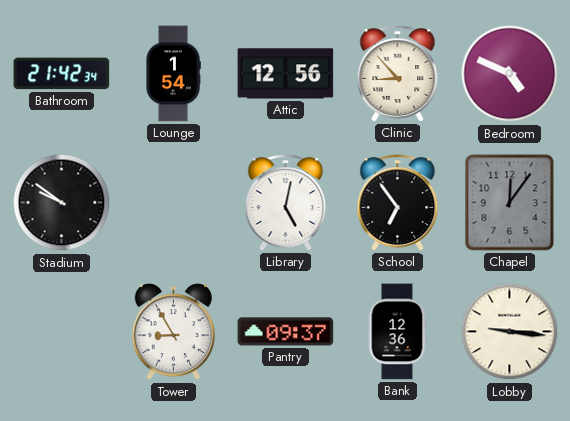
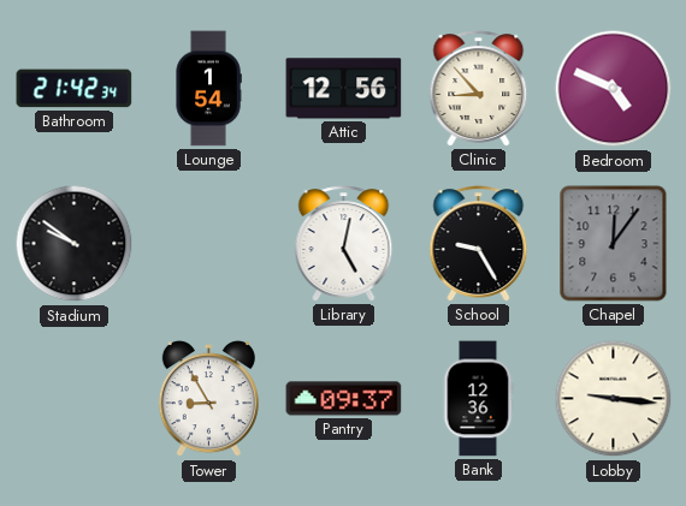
School: 6:54 -> 9:25
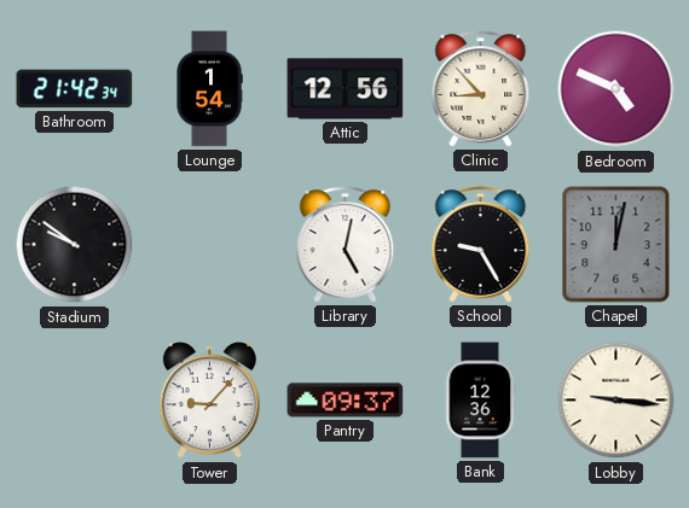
Chapel: 12:06 -> 12:02
Tower: 8:55 -> 9:07
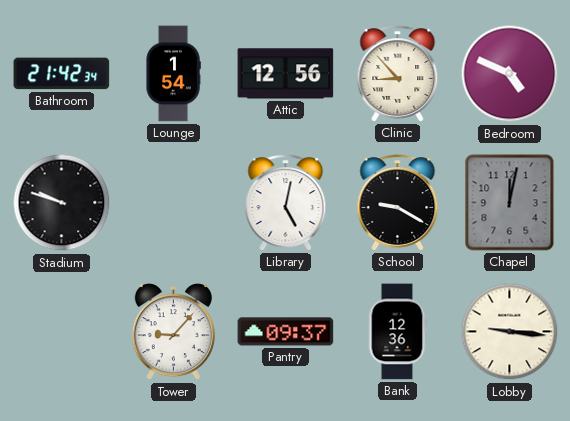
Stadium: 9:51 -> 9:48
School: 9:25 -> 9:20
